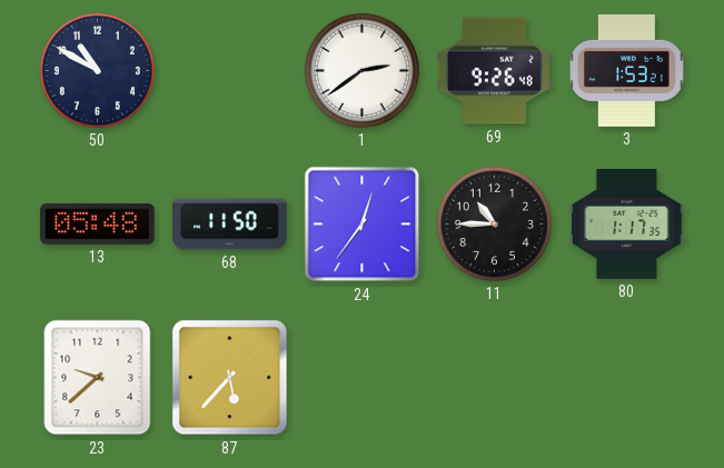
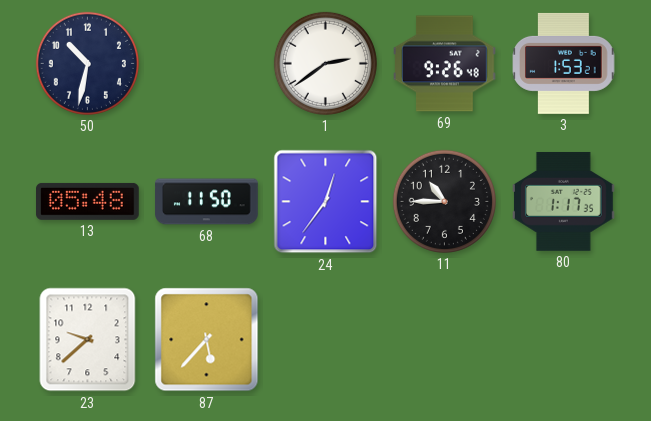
50: 10:50 -> 10:32
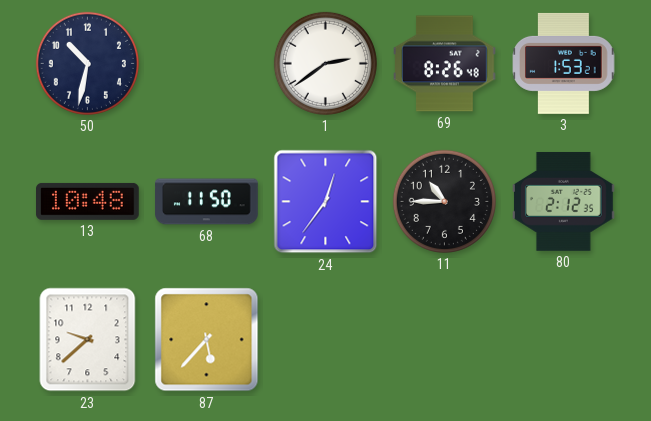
69: 9:26 -> 8:26
13: 05:48 -> 10:48
80: 1:17 -> 2:12
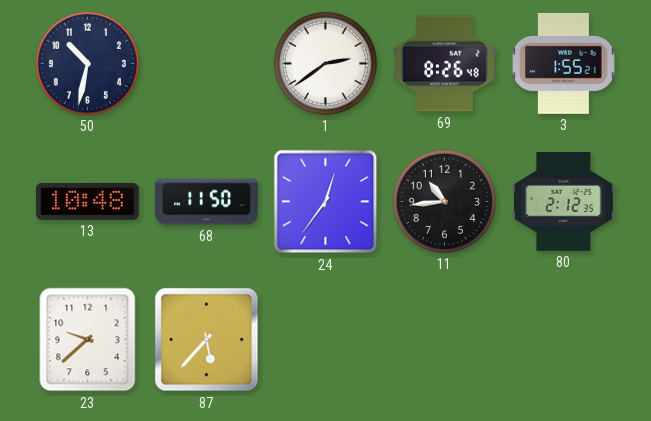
3: 1:53 -> 1:55
11: 10:45 -> 10:44
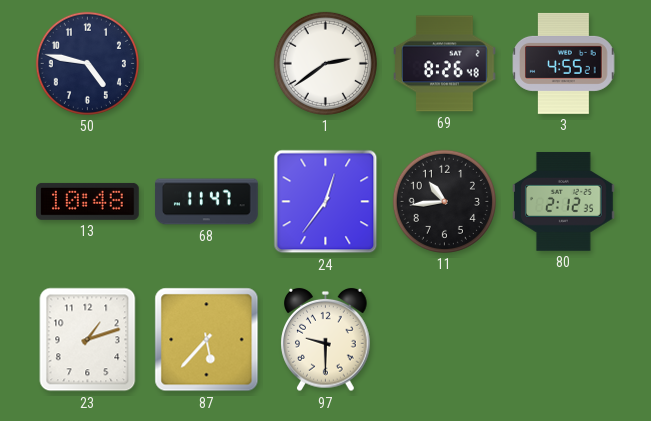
50: 10:32 -> 4:47
3: 1:55 -> 4:55
68: 11:50 -> 11:47
23: 9:38 -> 1:12
97: none -> 9:30
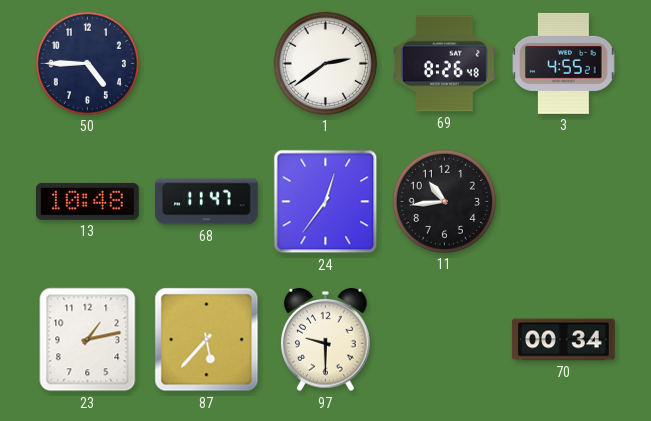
50: 4:47 -> 4:45
80: 2:12 -> none
23: 1:12 -> 1:13
70: none -> 00:34
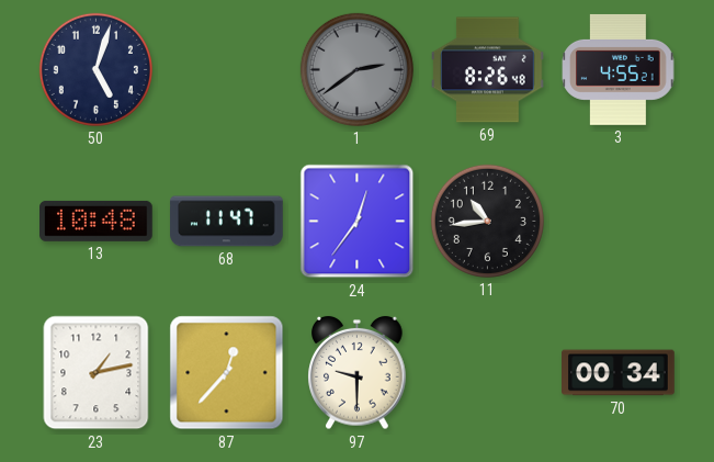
50: 4:45 -> 5:03
1 dial: white -> grey
87: 5:37 -> 12:37
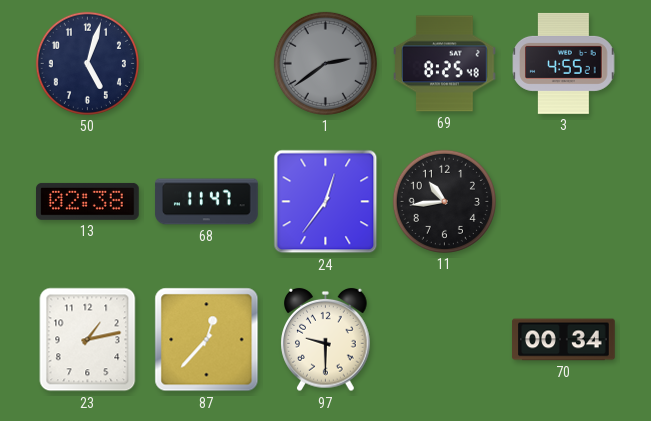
69: 8:26 -> 8:25
13: 10:48 -> 02:38
